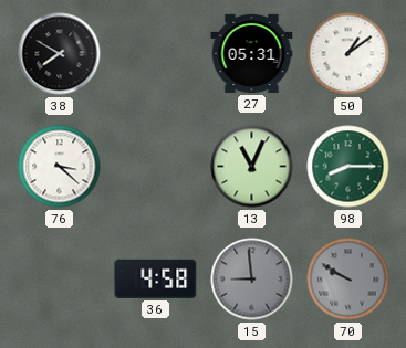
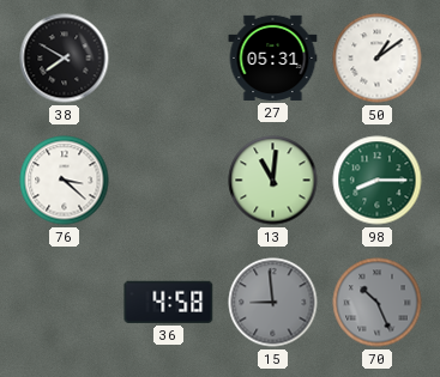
13: 11:04 -> 11:01
70: 9:50 -> 10:26
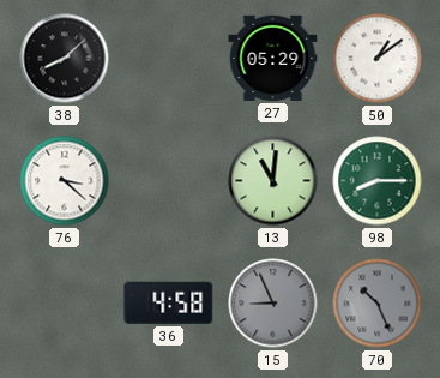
38: 7:50 -> 8:08
27: 05:31 -> 05:29
15: 8:59 -> 8:56
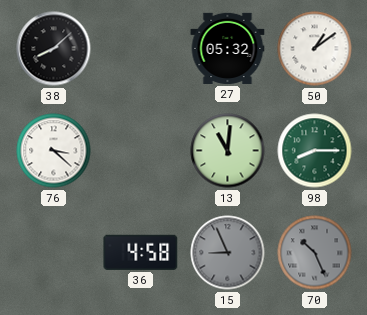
27: 05:29 -> 05:32
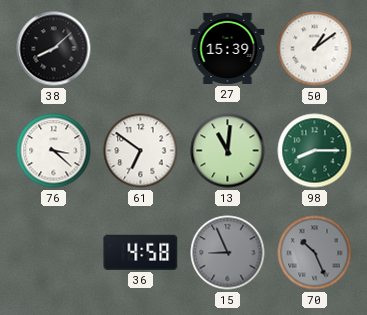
27: 05:32 -> 15:39
61: none -> 6:51
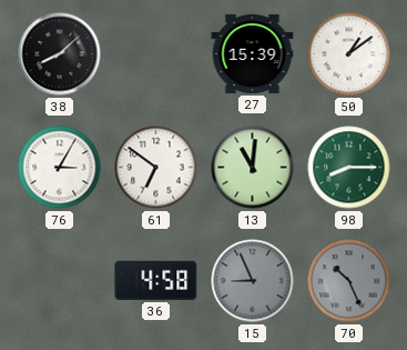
76: 3:22 -> 3:05
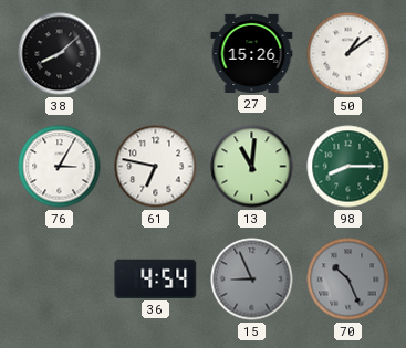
27: 15:39 -> 15:26
61: 6:51 -> 6:47
36: 4:58 -> 4:54
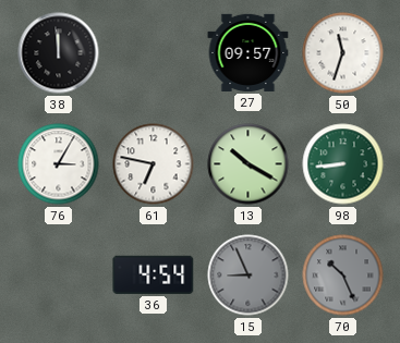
38: 8:08 -> 11:59
27: 15:26 -> 09:57
50: 1:09 -> 11:33
13: 11:01 -> 10:20
98: 8:15 -> 8:44
